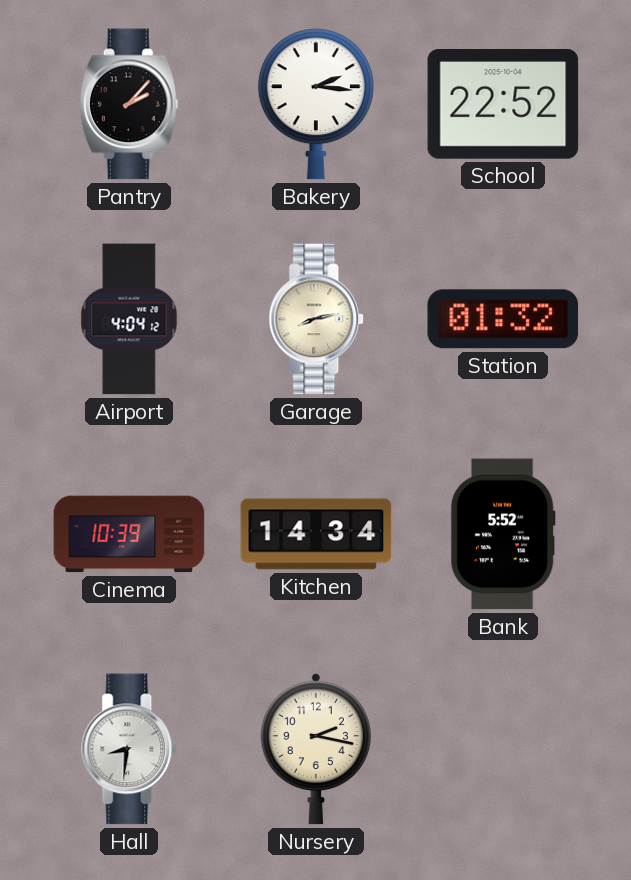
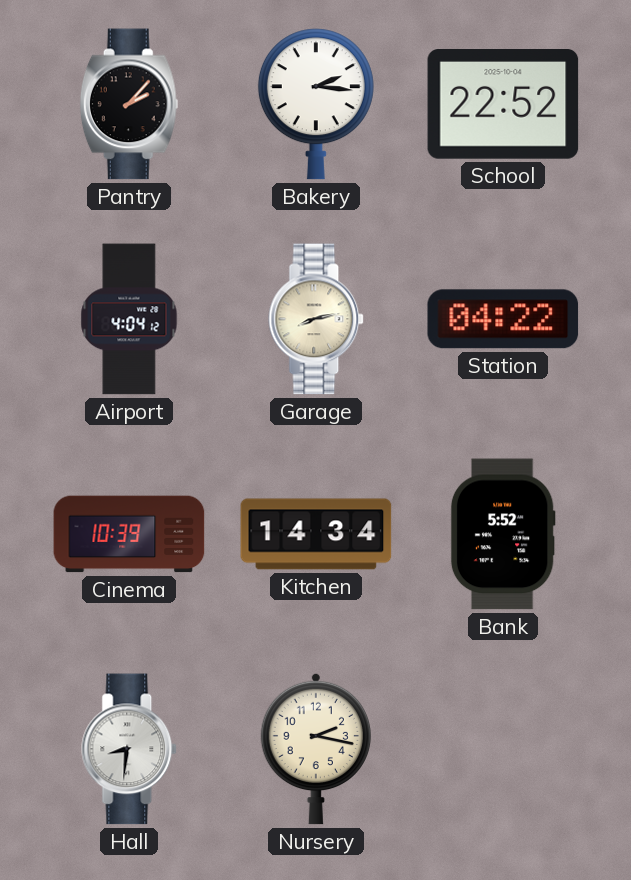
Station: 01:32 -> 04:22
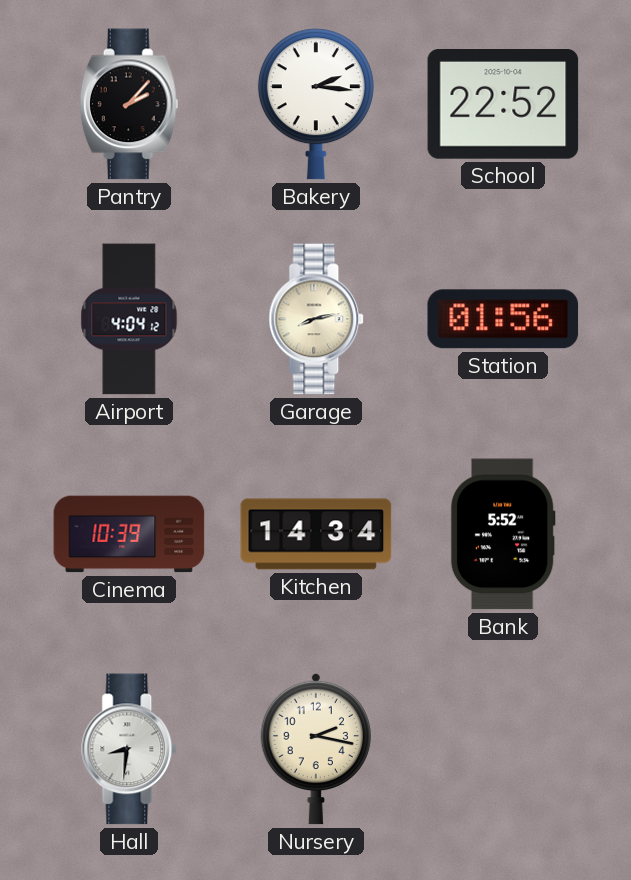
Station: 04:22 -> 01:56
